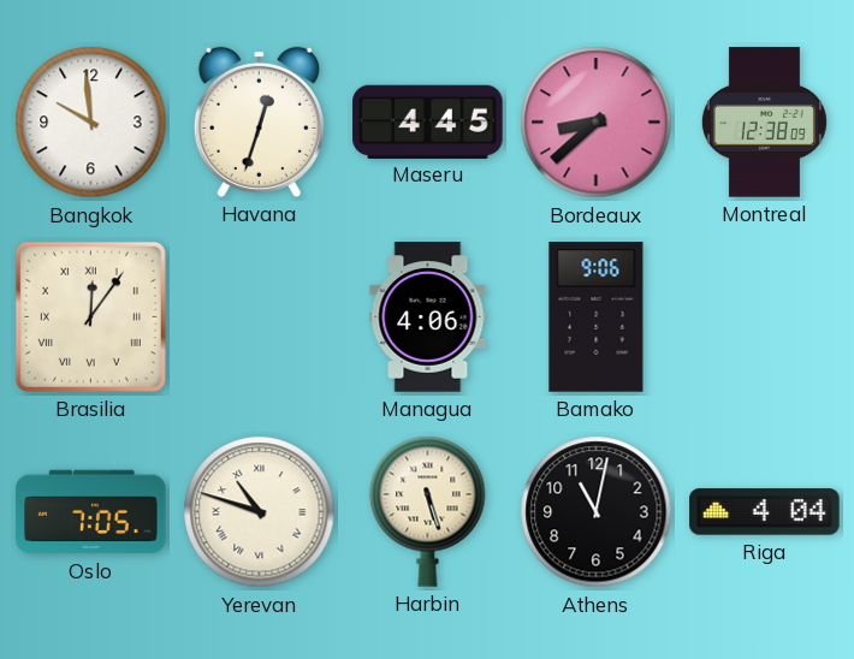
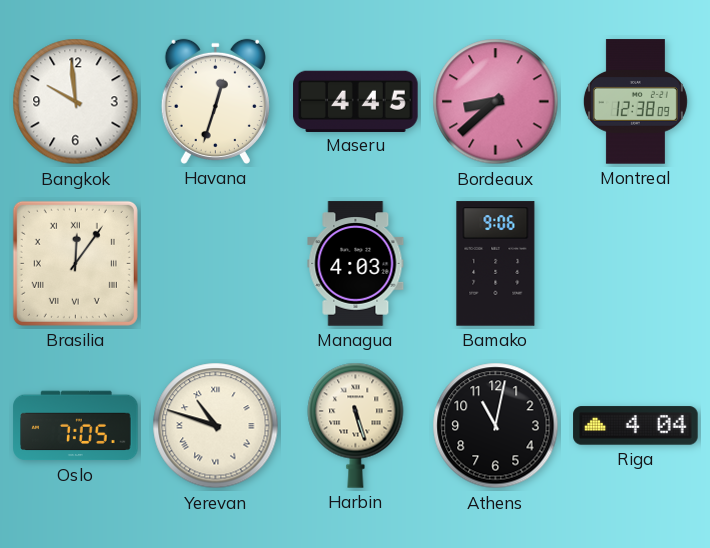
Managua: 4:06 -> 4:03
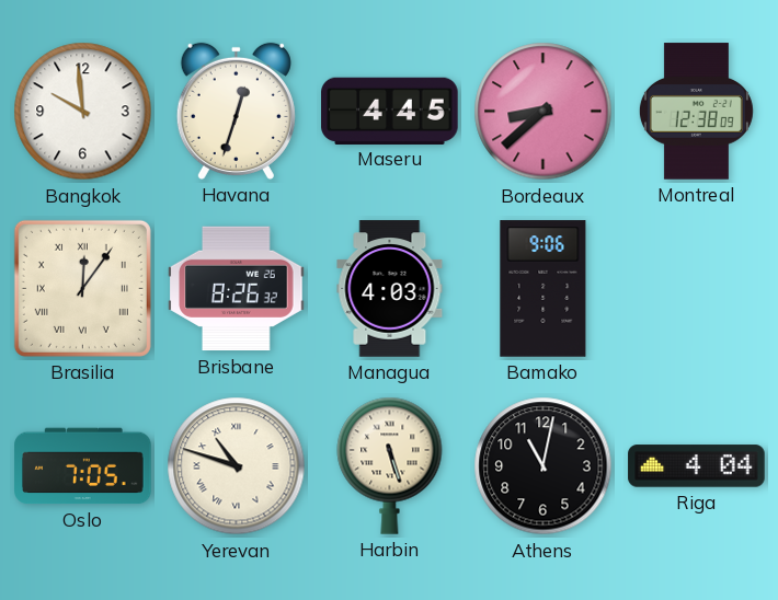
Brisbane: none -> 8:26
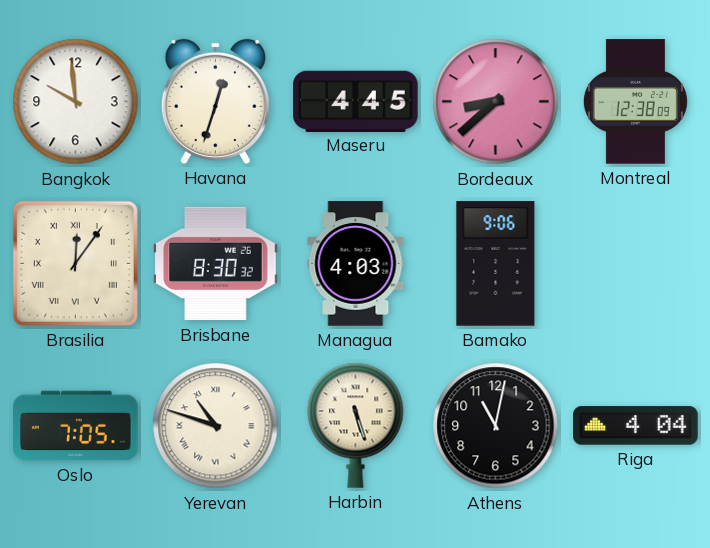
Brisbane: 8:26 -> 8:30
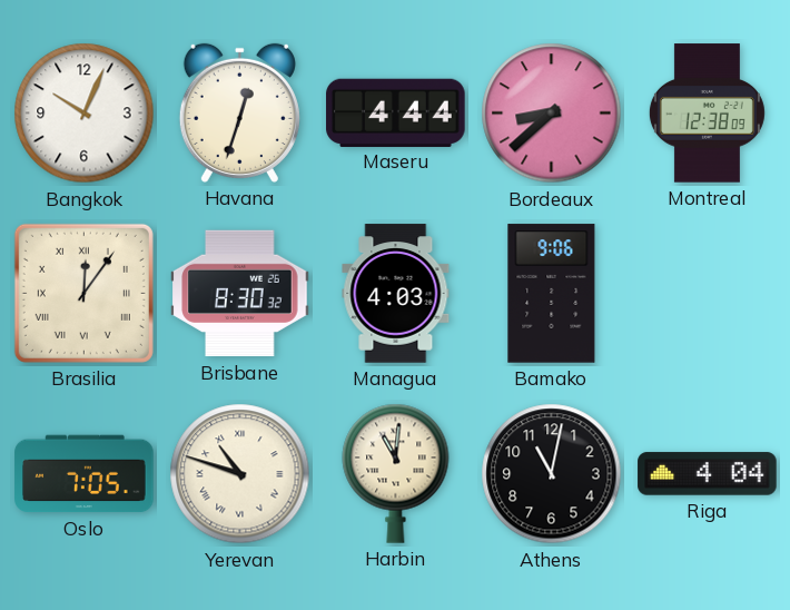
Bangkok: 9:59 -> 10:04
Maseru: 4:45 -> 4:44
Harbin: 5:27 -> 11:01
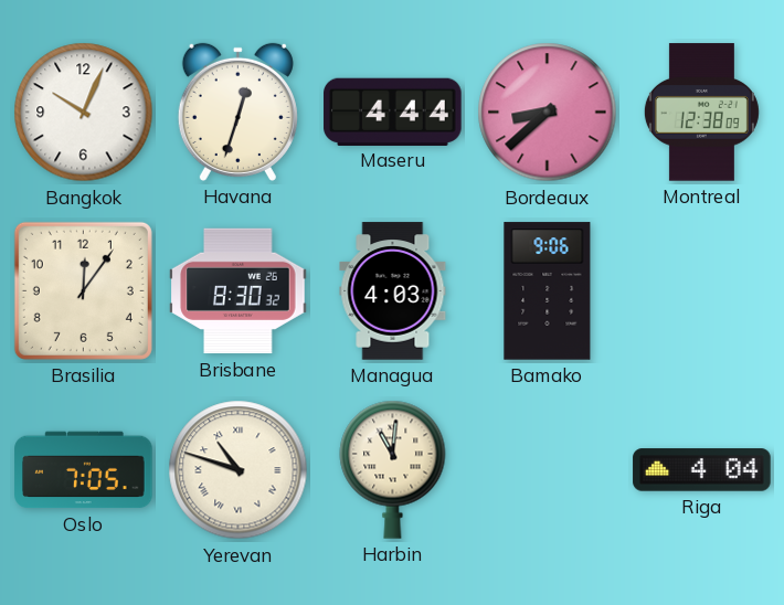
Brasilia numerals: Roman -> Arabic
Athens: 11:02 -> none
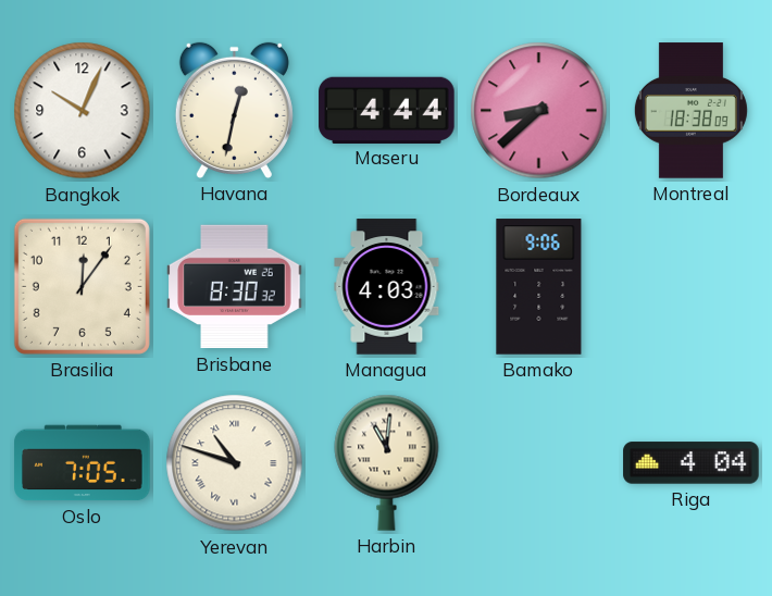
Havana: 12:33 -> 12:32
Montreal: 12:38 -> 18:38
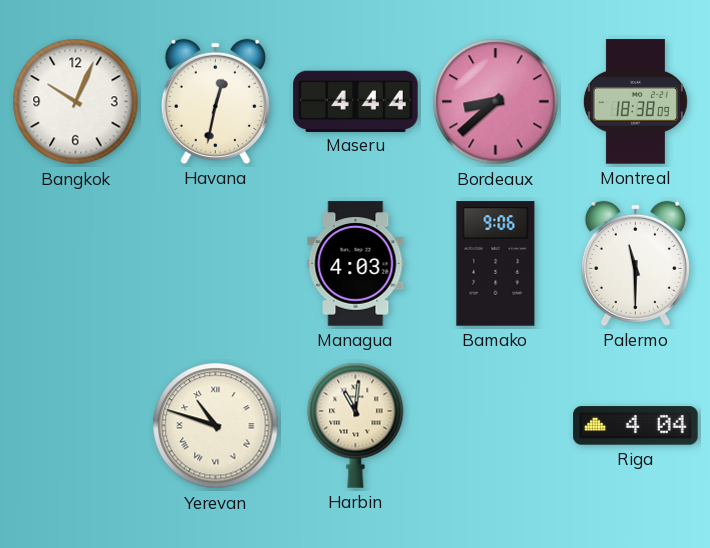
Brasilia: 12:06 -> none
Brisbane: 8:30 -> none
Palermo: none -> 11:30
Oslo: 7:05 -> none
